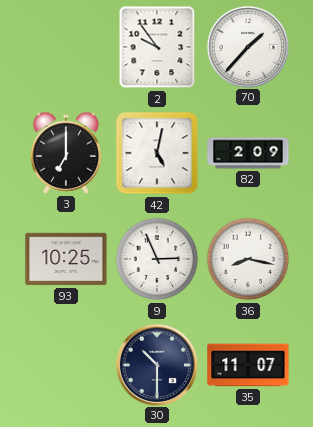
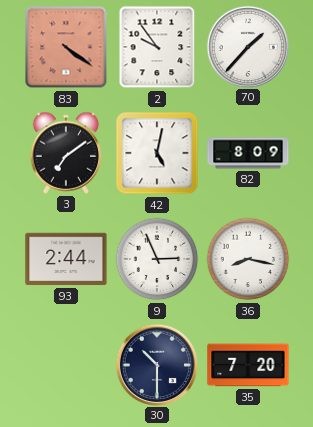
83: none -> 4:21
3: 7:00 -> 7:09
82: 2:09 -> 8:09
93: 10:25 -> 2:44
35: 11:07 -> 7:20
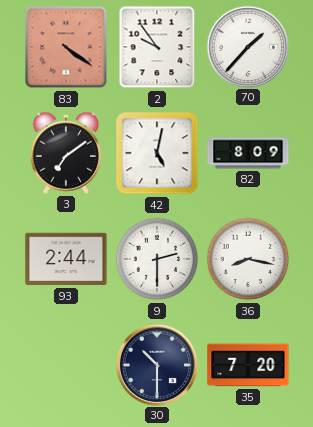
9: 2:56 -> 2:30
